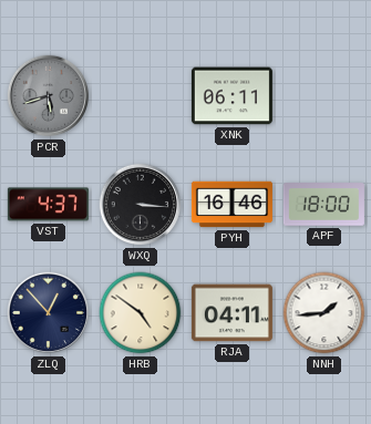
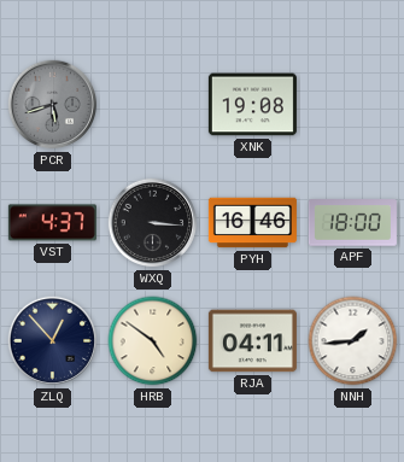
XNK: 06:11 -> 19:08
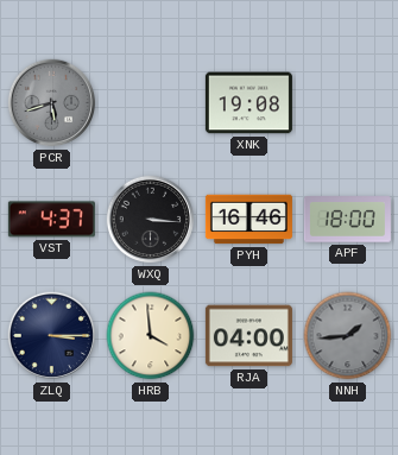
ZLQ: 12:53 -> 3:15
HRB: 4:51 -> 3:59
RJA: 04:11 -> 04:00
NNH dial: white -> grey
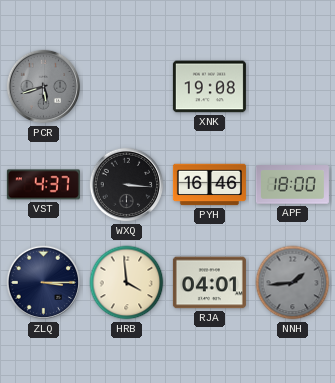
RJA: 04:00 -> 04:01
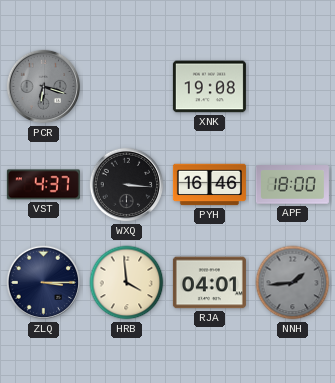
PCR: 5:42 -> 6:18
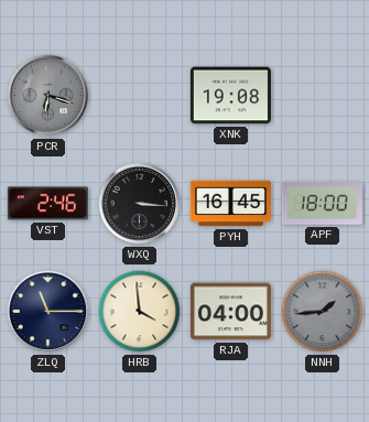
VST: 4:37 -> 2:46
PYH: 16:46 -> 16:45
ZLQ: 3:15 -> 11:15
RJA: 04:01 -> 04:00
